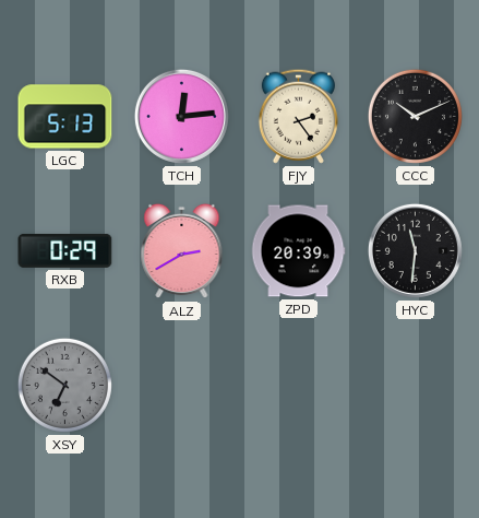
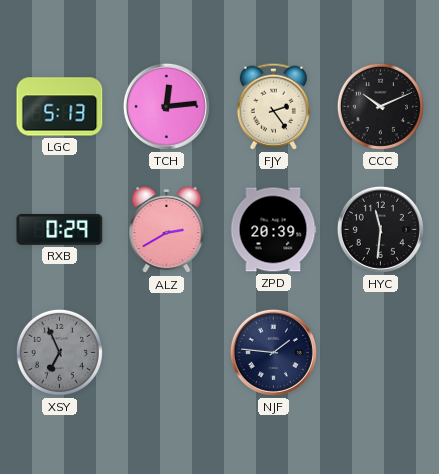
XSY: 6:51 -> 6:56
NJF: none -> 1:46
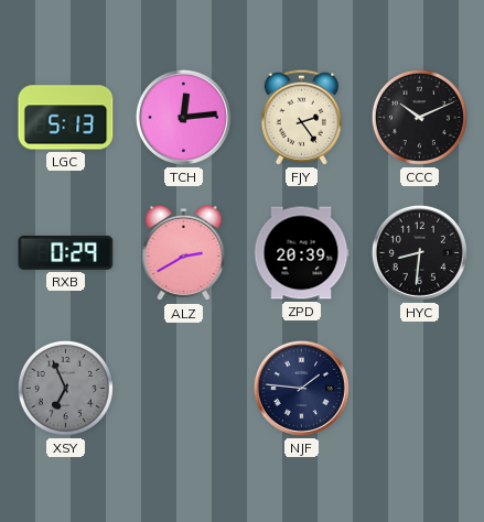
HYC: 11:31 -> 8:31
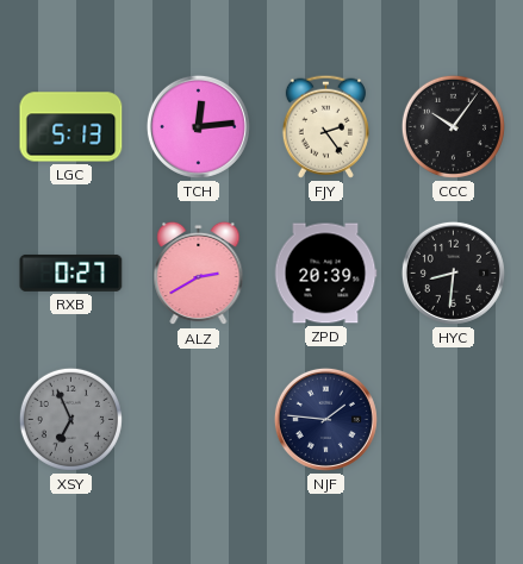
CCC: 10:11 -> 10:06
RXB: 0:29 -> 0:27
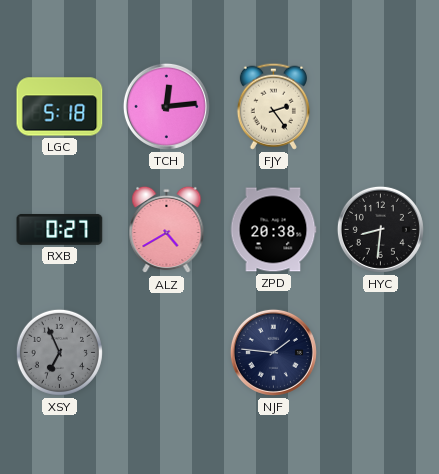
LGC: 5:13 -> 5:18
CCC: 10:06 -> none
ALZ: 2:40 -> 4:40
ZPD: 20:39 -> 20:38
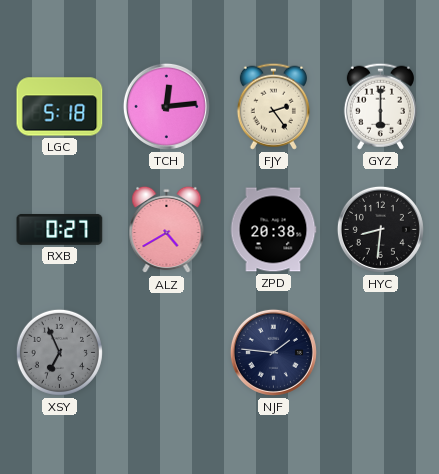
GYZ: none -> 6:00
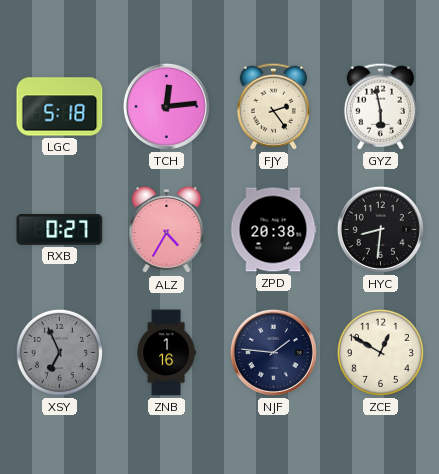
GYZ: 6:00 -> 5:58
ALZ: 4:40 -> 4:35
ZNB: none -> 1:16
ZCE: none -> 12:50
